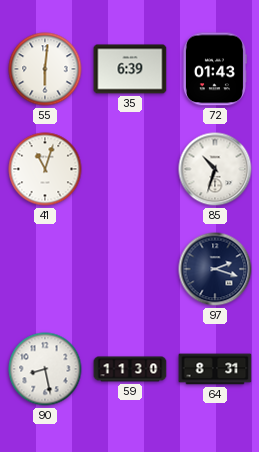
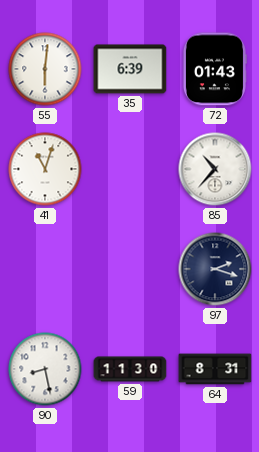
85: 10:33 -> 10:37
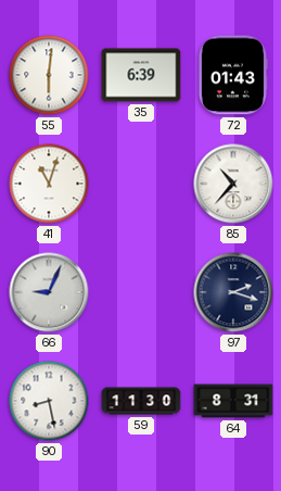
66: none -> 9:04
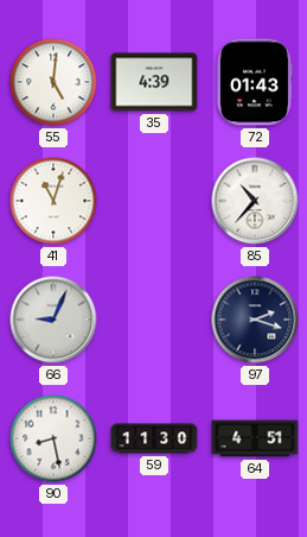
55: 6:01 -> 5:01
35: 6:39 -> 4:39
64: 8:31 -> 4:51
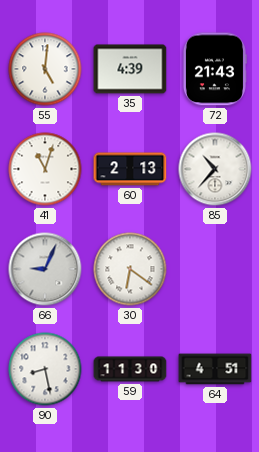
72: 01:43 -> 21:43
60: none -> 2:13
30: none -> 6:21
97: 2:18 -> none
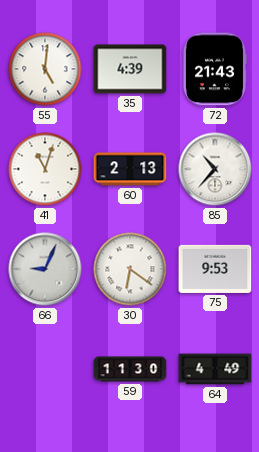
75: none -> 9:53
90: 8:28 -> none
64: 4:51 -> 4:49
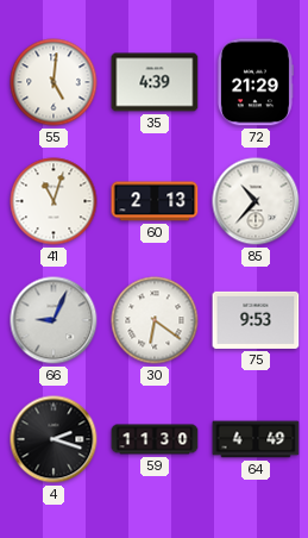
72: 21:43 -> 21:29
4: none -> 2:18
